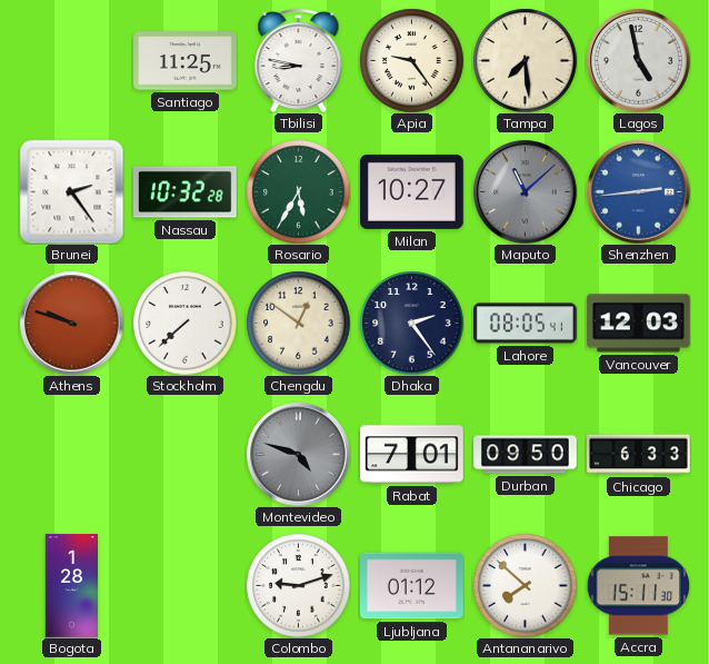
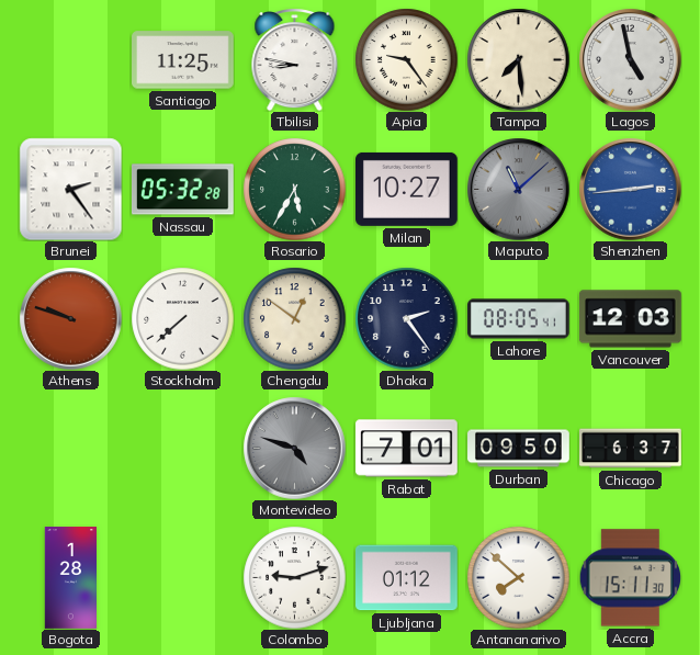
Nassau: 10:32 -> 05:32
Chicago: 6:33 -> 6:37
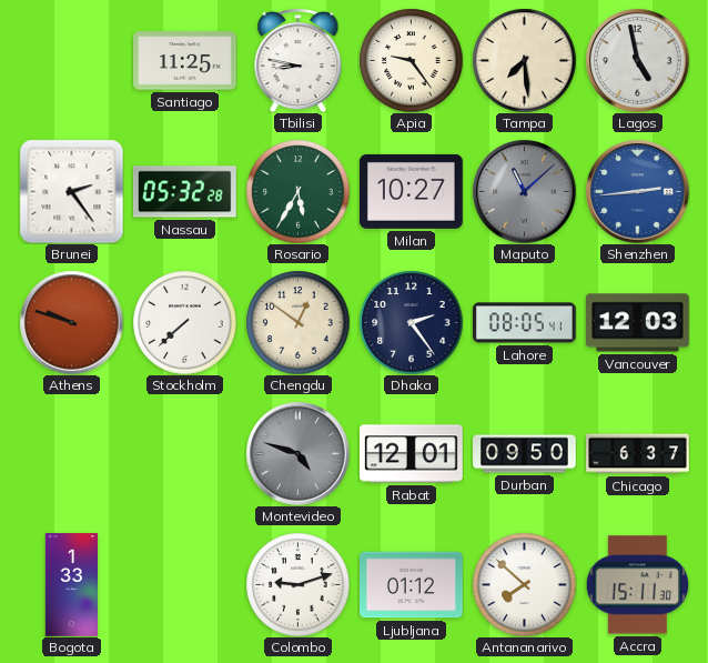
Rabat: 7:01 -> 12:01
Bogota: 1:28 -> 1:33
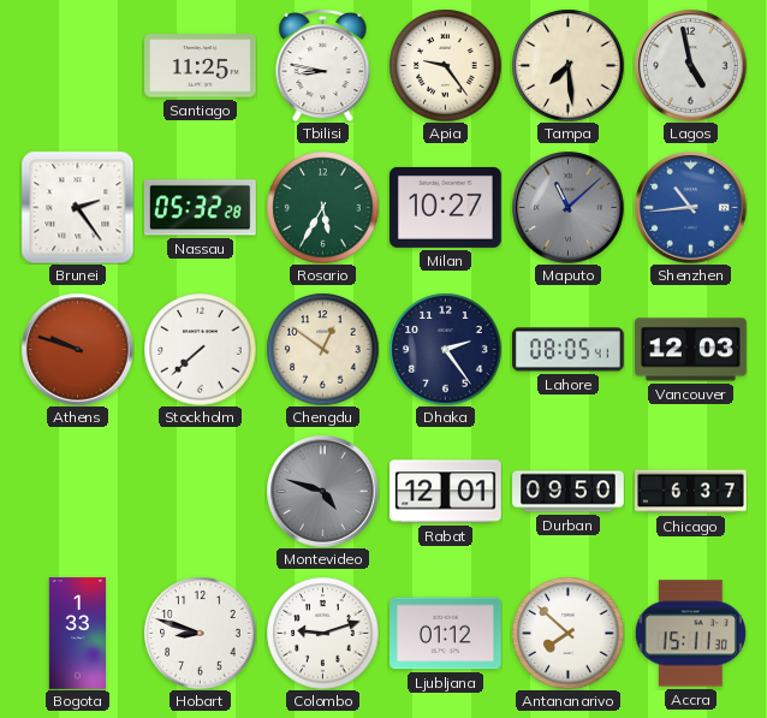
Shenzhen: 2:44 -> 10:44
Hobart: none -> 8:48
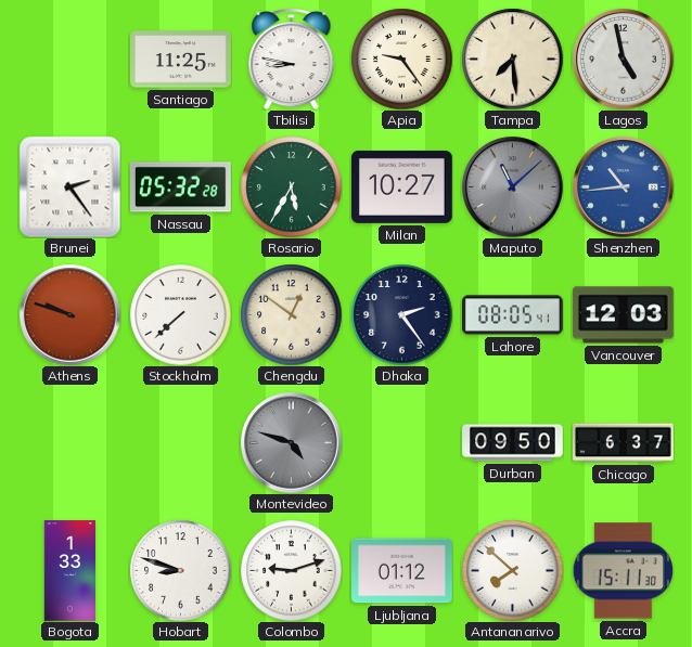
Rabat: 12:01 -> none
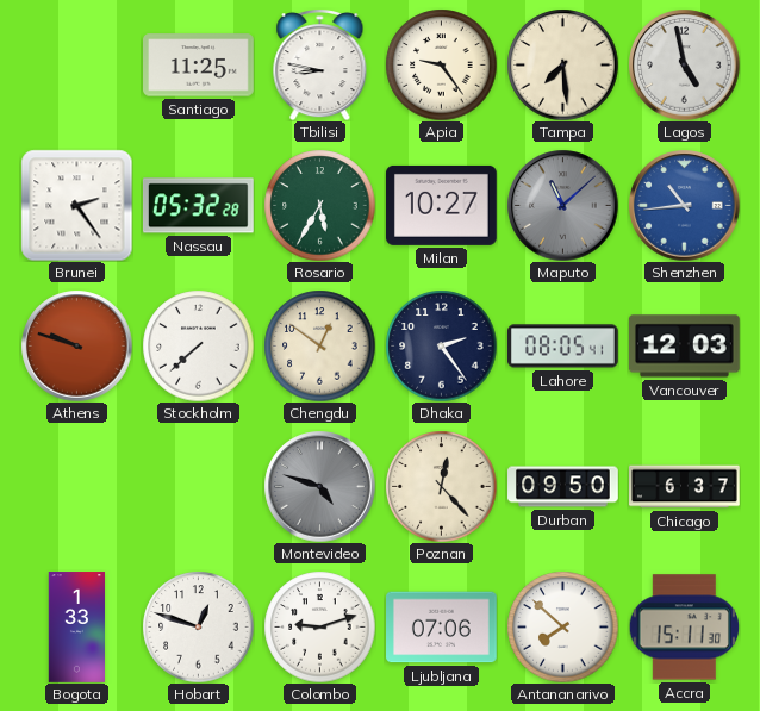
Poznan: none -> 12:23
Hobart: 8:48 -> 12:48
Ljubljana: 01:12 -> 07:06
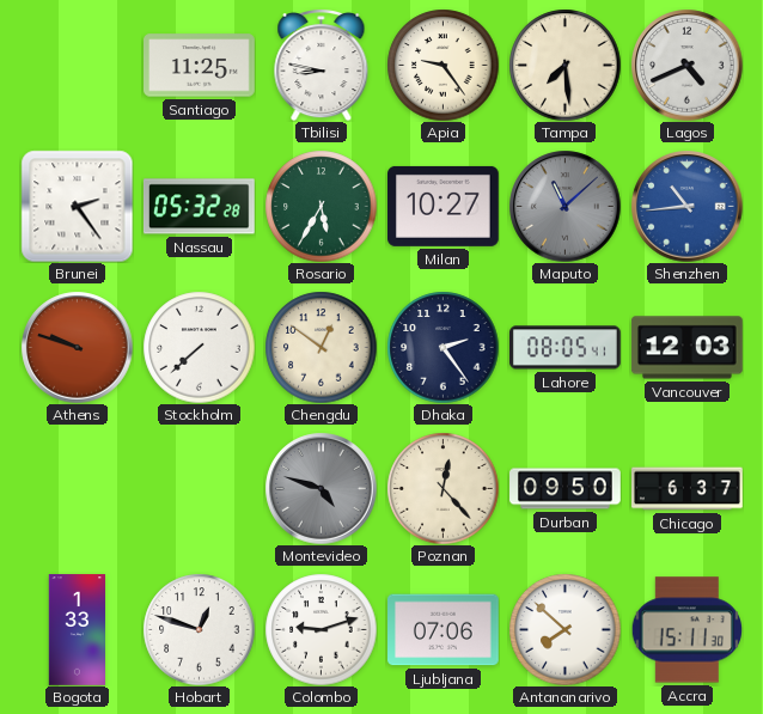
Lagos: 4:58 -> 4:41
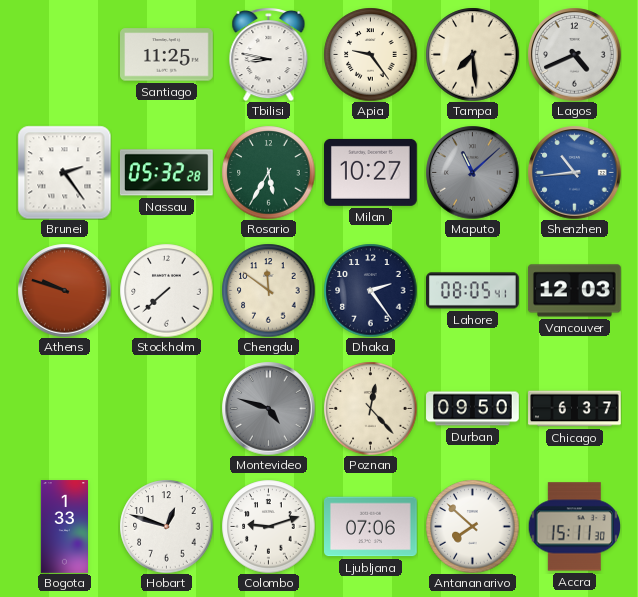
Chengdu: 12:51 -> 11:51
